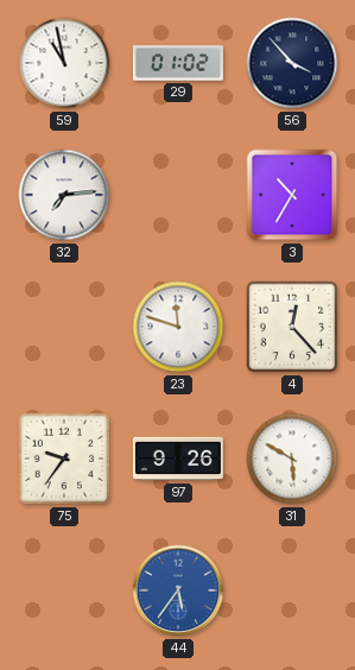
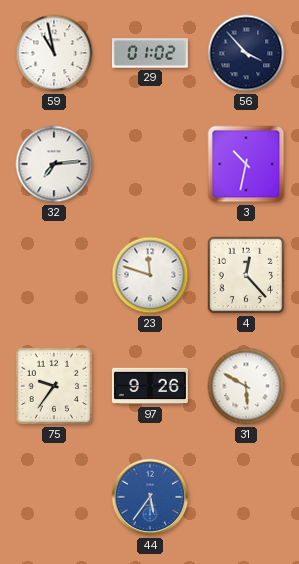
3: 10:35 -> 10:32
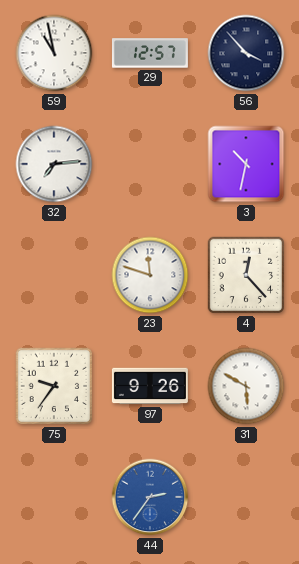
29: 01:02 -> 12:57
44: 5:36 -> 2:36
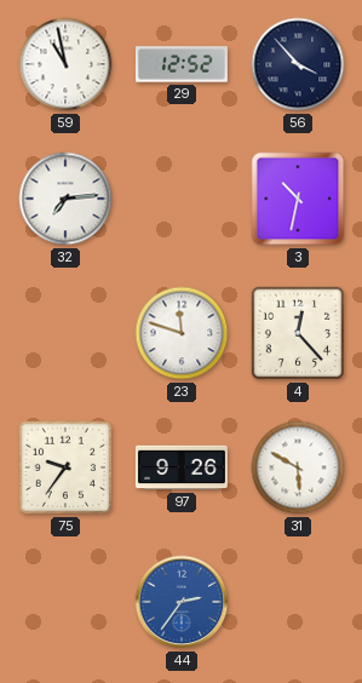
29: 12:57 -> 12:52
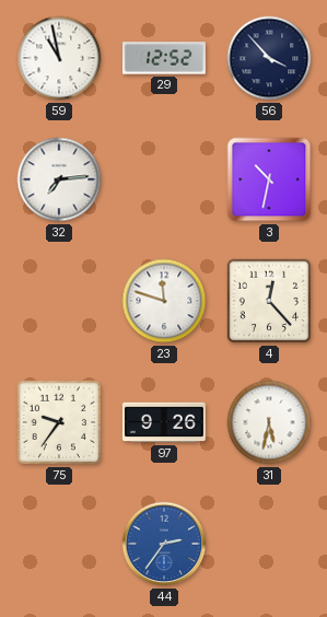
31: 5:50 -> 5:32
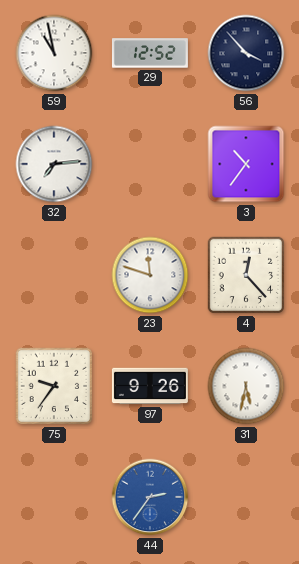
3: 10:32 -> 10:36
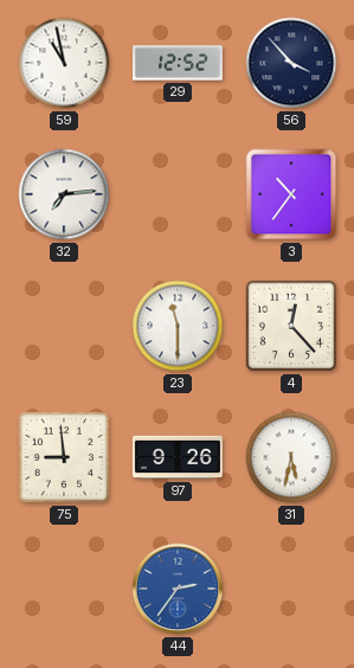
23: 11:48 -> 11:30
75: 9:36 -> 8:59
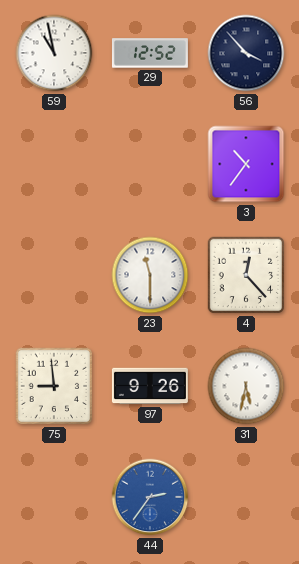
32: 7:14 -> none
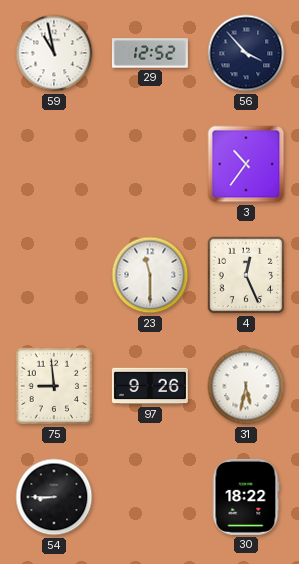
4: 12:23 -> 12:26
54: none -> 8:45
44: 2:36 -> none
30: none -> 18:22
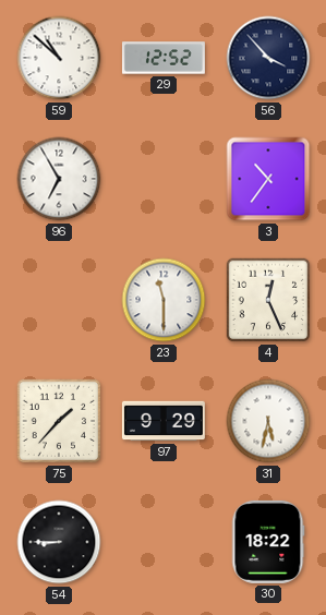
59: 10:58 -> 10:52
96: none -> 6:55
75: 8:59 -> 1:37
97: 9:26 -> 9:29
